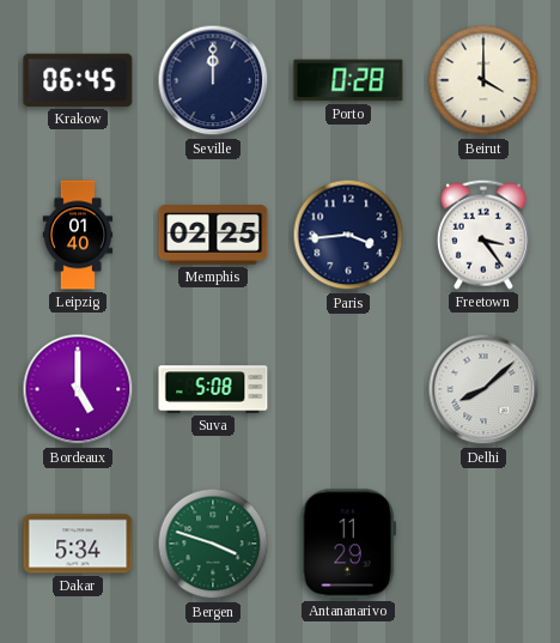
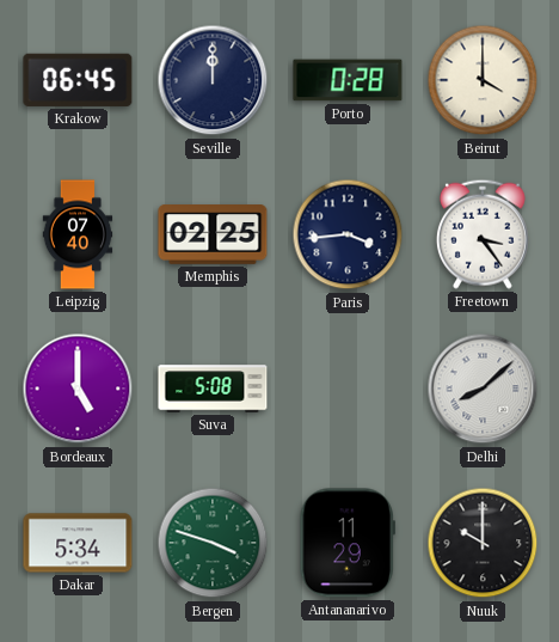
Leipzig: 01:40 -> 07:40
Nuuk: none -> 10:00
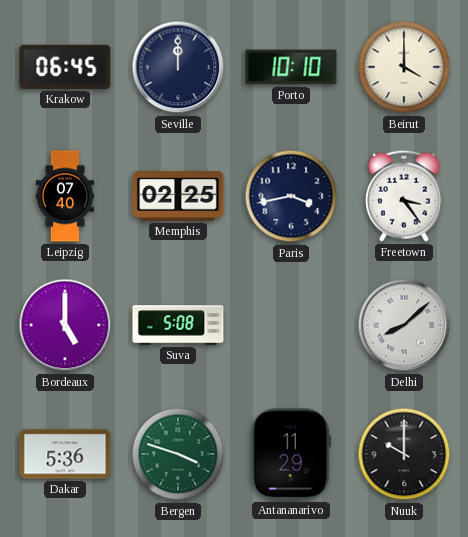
Porto: 0:28 -> 10:10
Paris: 3:44 -> 3:43
Dakar: 5:34 -> 5:36
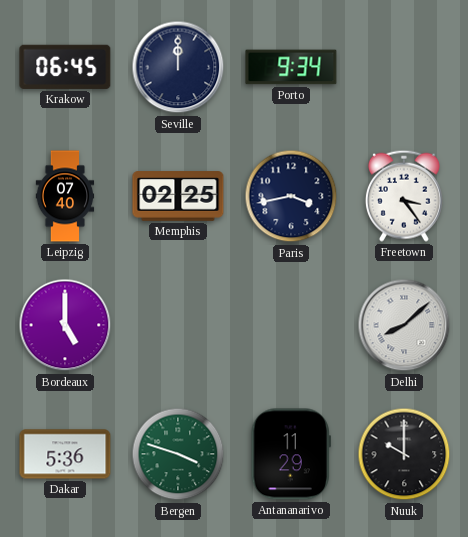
Porto: 10:10 -> 9:34
Beirut: 4:00 -> none
Suva: 5:08 -> none
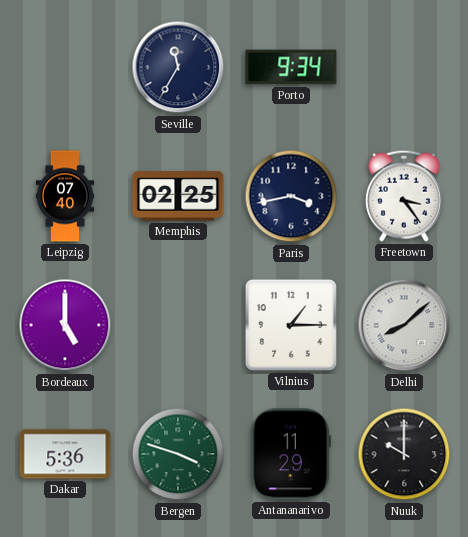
Krakow: 06:45 -> none
Seville: 12:00 -> 11:35
Vilnius: none -> 1:15
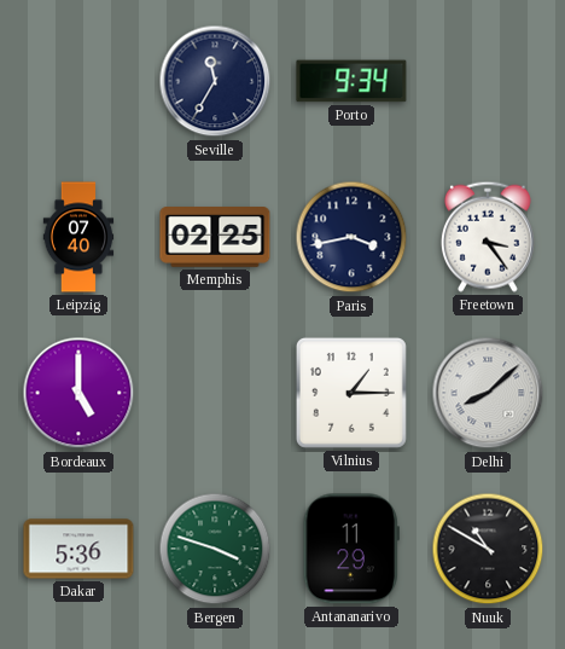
Nuuk: 10:00 -> 10:50
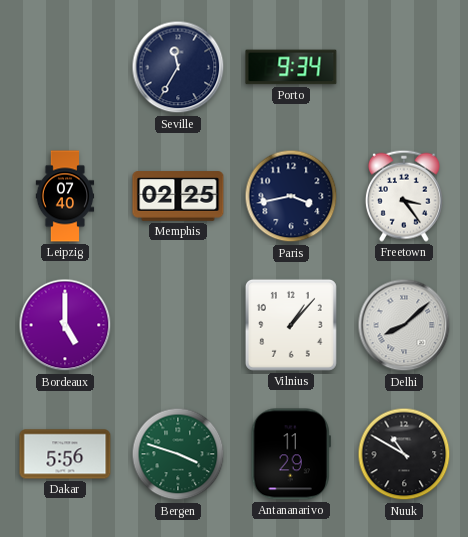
Vilnius: 1:15 -> 1:07
Dakar: 5:36 -> 5:56
